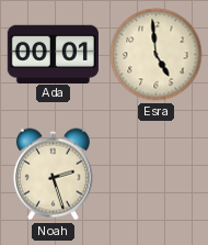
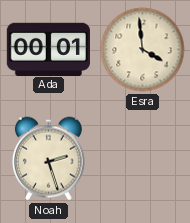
Esra: 4:59 -> 3:59
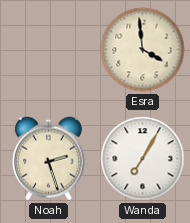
Ada: 00:01 -> none
Wanda: none -> 7:05
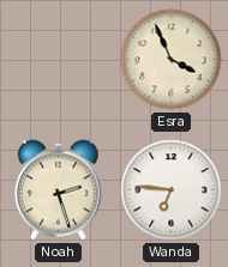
Esra: 3:59 -> 3:56
Wanda: 7:05 -> 6:46
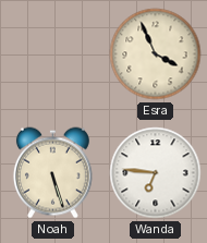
Noah: 2:27 -> 5:27
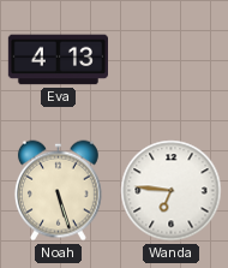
Eva: none -> 4:13
Esra: 3:56 -> none
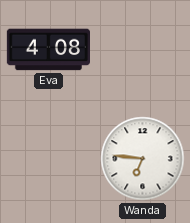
Eva: 4:13 -> 4:08
Noah: 5:27 -> none
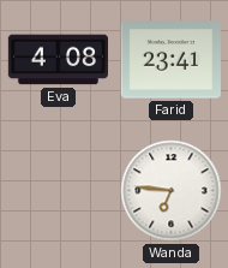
Farid: none -> 23:41
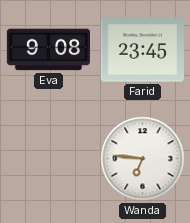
Eva: 4:08 -> 9:08
Farid: 23:41 -> 23:45
